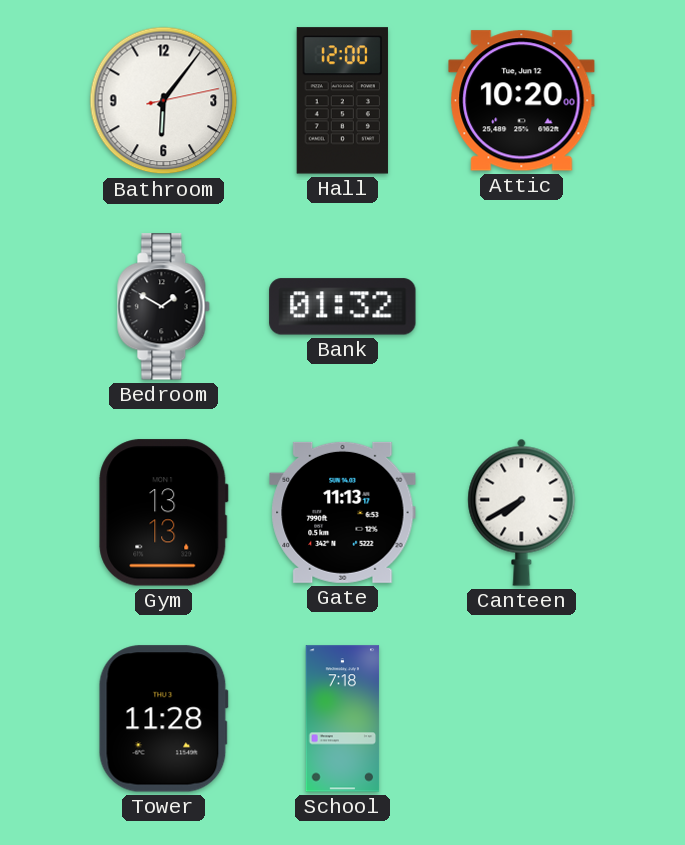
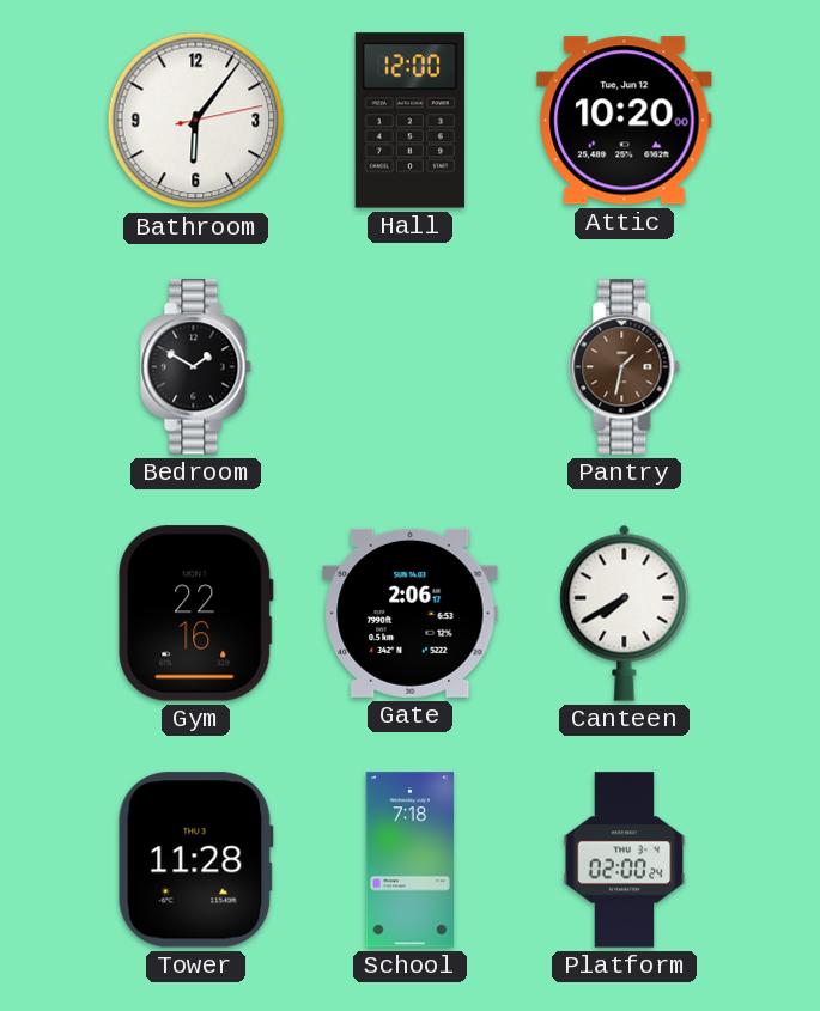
Bank: 01:32 -> none
Pantry: none -> 1:32
Gym: 13:13 -> 22:16
Gate: 11:13 -> 2:06
Platform: none -> 02:00
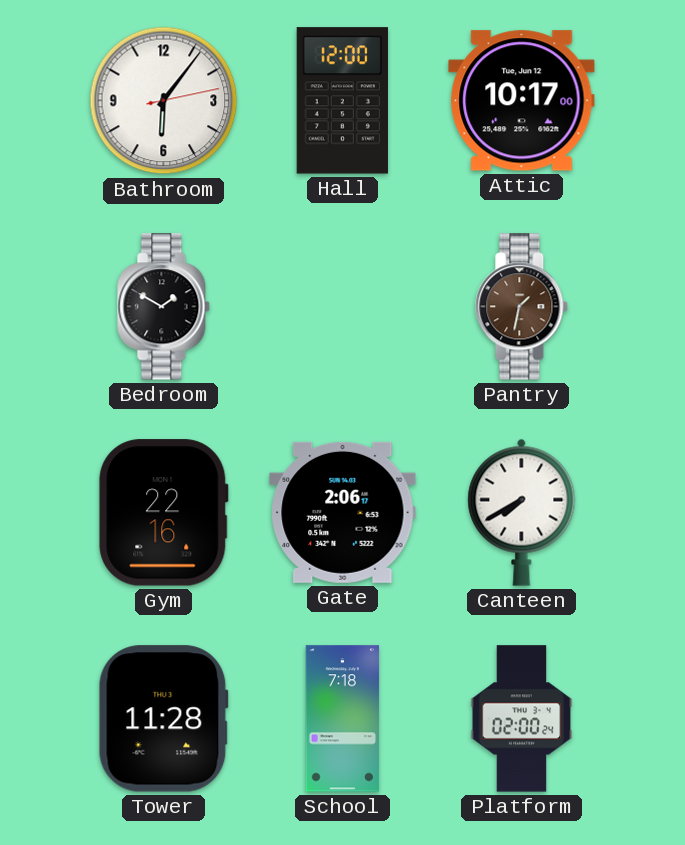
Attic: 10:20 -> 10:17
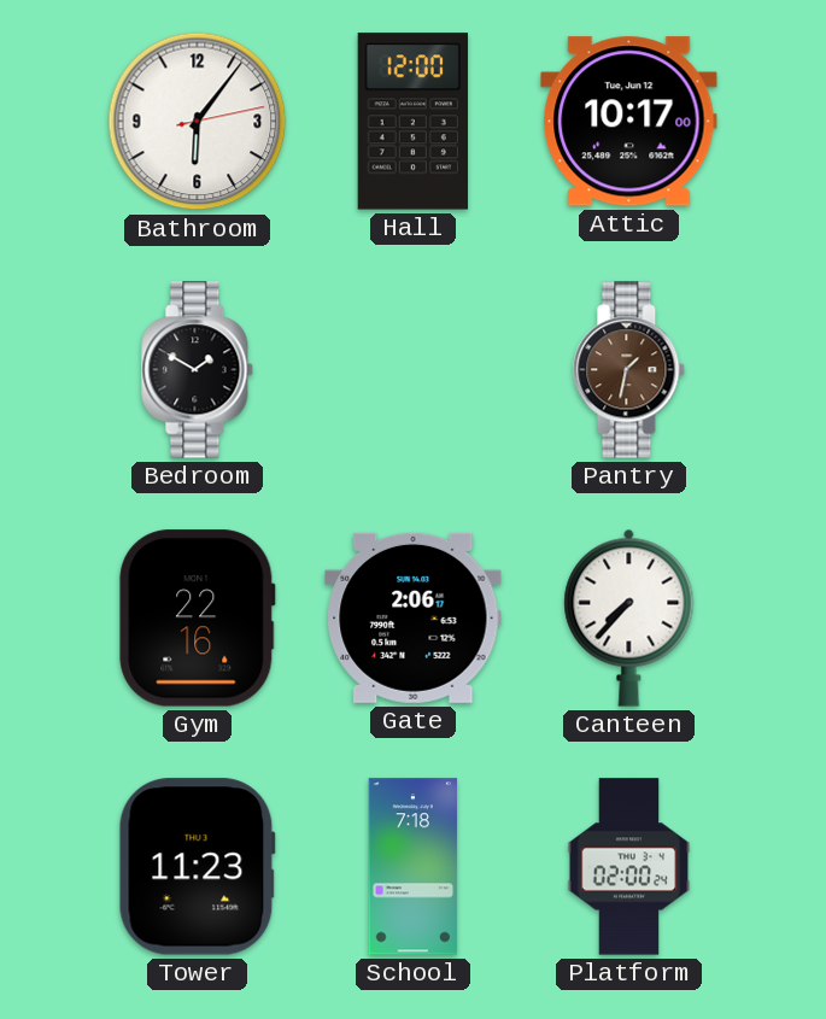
Canteen: 7:40 -> 7:37
Tower: 11:28 -> 11:23
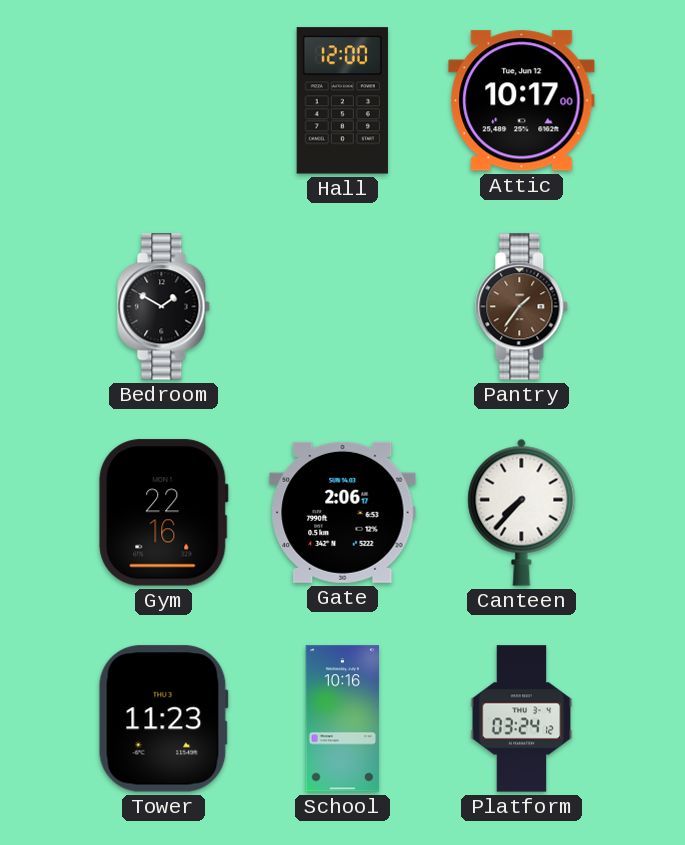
Bathroom: 6:06 -> none
Pantry: 1:32 -> 1:36
School: 7:18 -> 10:16
Platform: 02:00 -> 03:24
